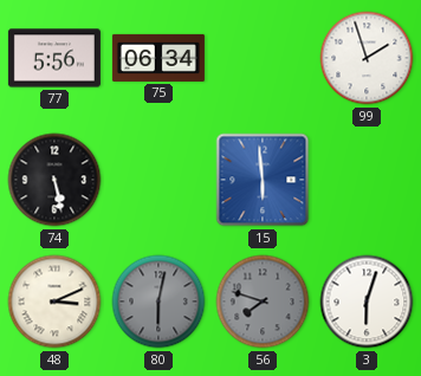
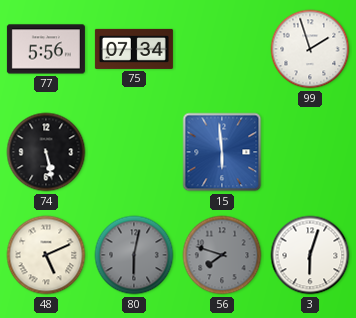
75: 06:34 -> 07:34
48: 3:11 -> 5:11
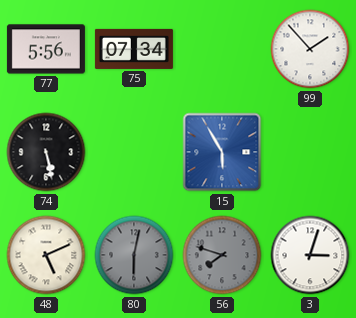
99: 1:57 -> 1:53
15: 5:59 -> 5:55
3: 6:03 -> 3:03
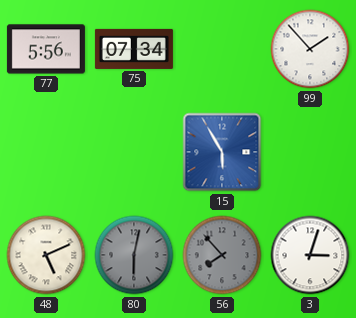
74: 5:28 -> none
56: 7:48 -> 7:53
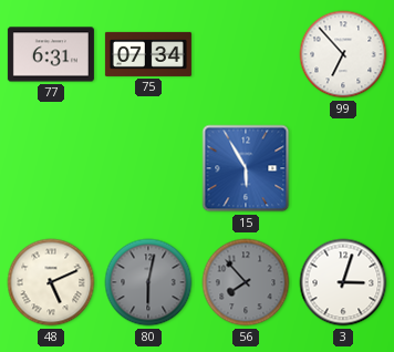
77: 5:56 -> 6:31
99: 1:53 -> 6:53
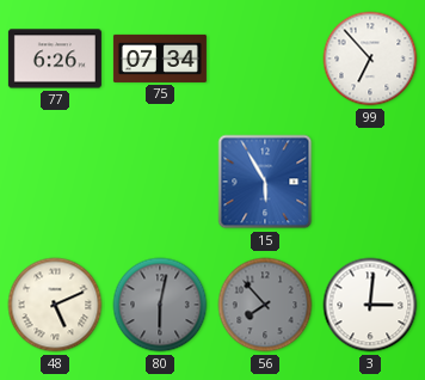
77: 6:31 -> 6:26
3: 3:03 -> 3:01
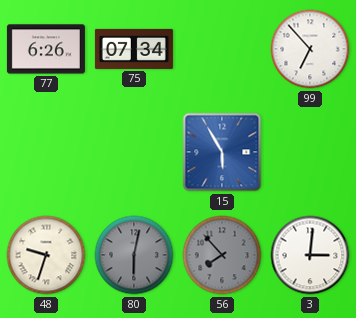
48: 5:11 -> 9:33
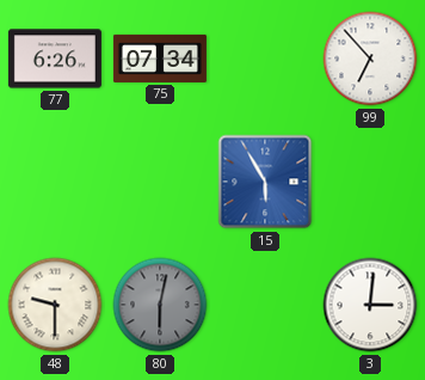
48: 9:33 -> 9:30
56: 7:53 -> none
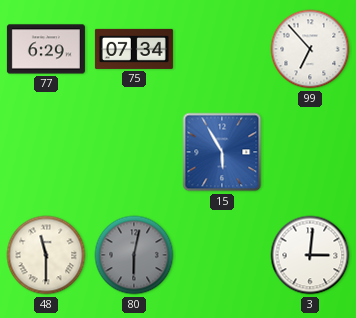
77: 6:26 -> 6:29
48: 9:30 -> 11:30
